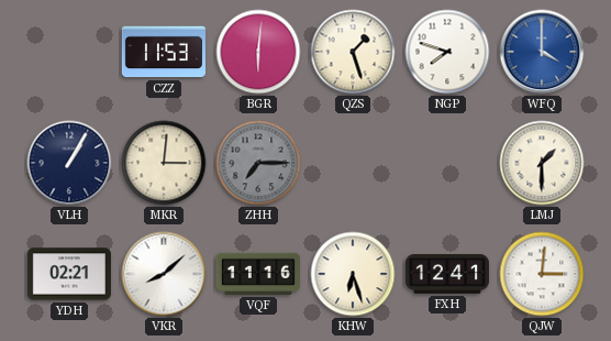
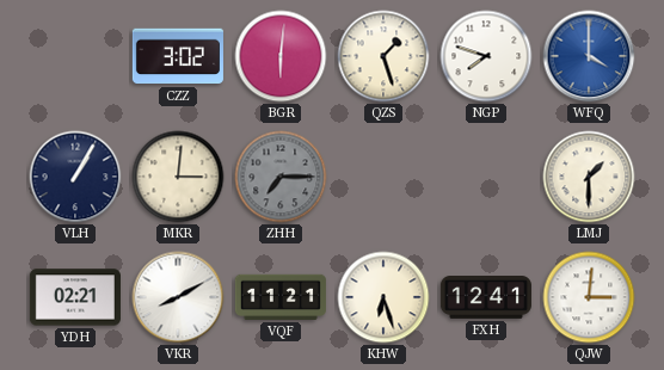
CZZ: 11:53 -> 3:02
VKR: 8:08 -> 8:10
VQF: 11:16 -> 11:21
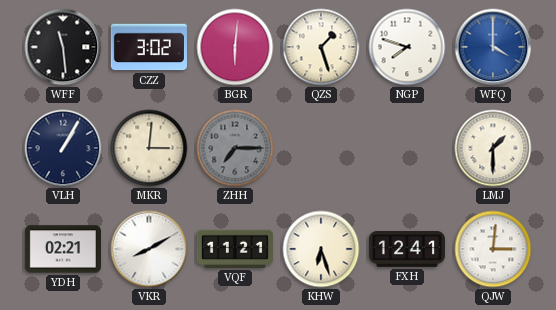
WFF: none -> 11:29
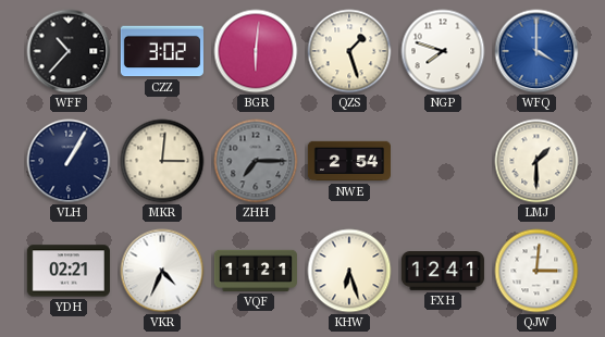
WFF: 11:29 -> 10:37
NWE: none -> 2:54
VKR: 8:10 -> 4:34
